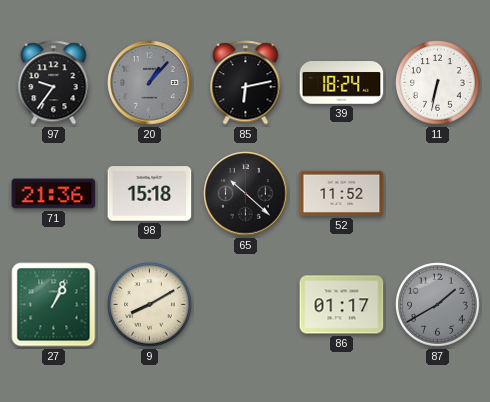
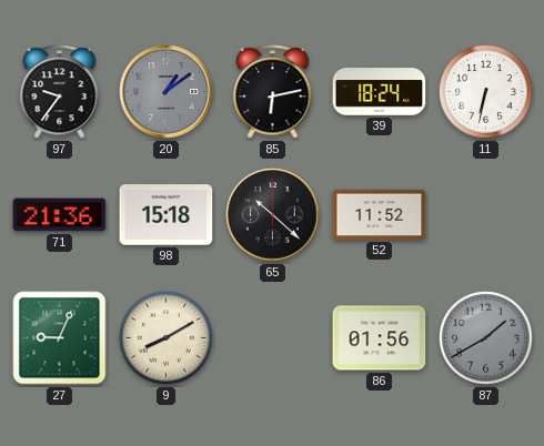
20: 1:07 -> 1:09
27: 1:04 -> 9:04
86: 01:17 -> 01:56
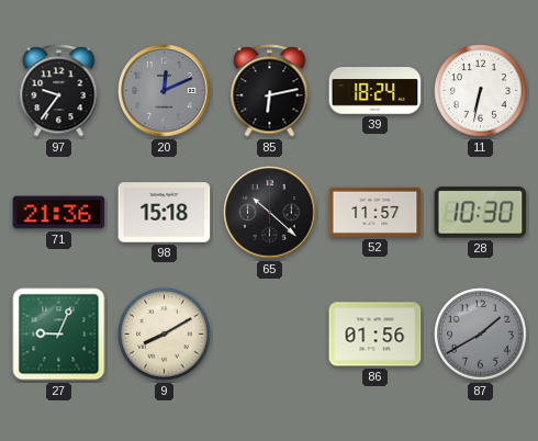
20: 1:09 -> 12:11
52: 11:52 -> 11:57
28: none -> 10:30
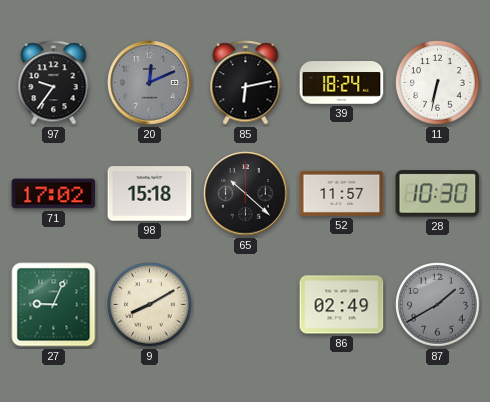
71: 21:36 -> 17:02
86: 01:56 -> 02:49
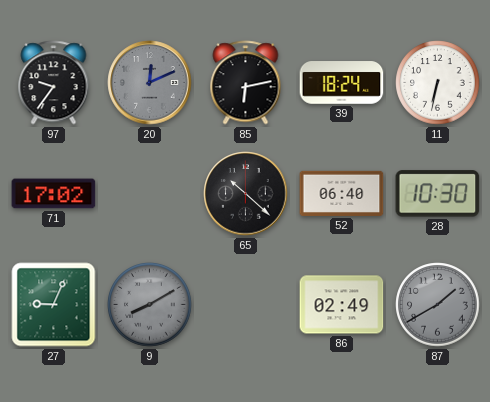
98: 15:18 -> none
52: 11:57 -> 06:40
9 dial: cream -> grey
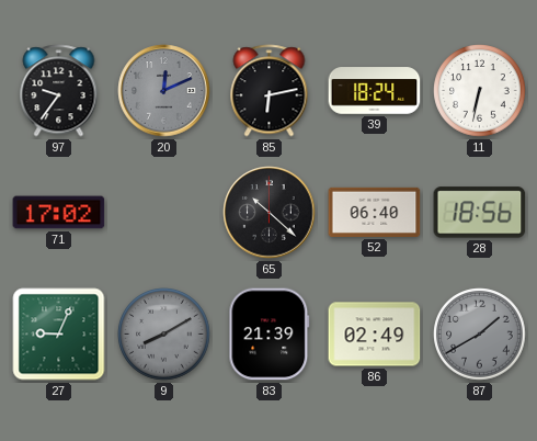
28: 10:30 -> 18:56
83: none -> 21:39
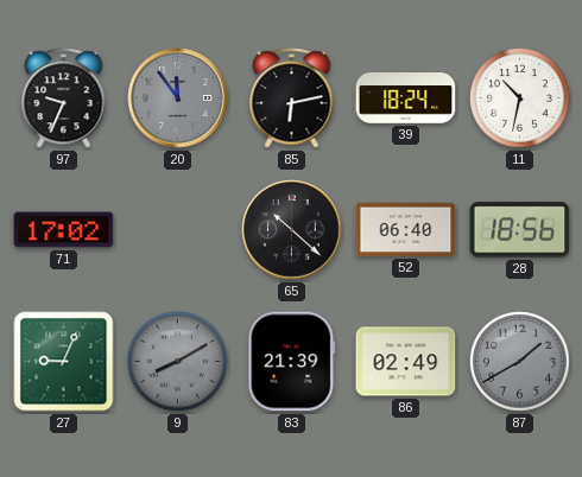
97: 9:36 -> 9:34
20: 12:11 -> 11:54
11: 6:32 -> 10:32
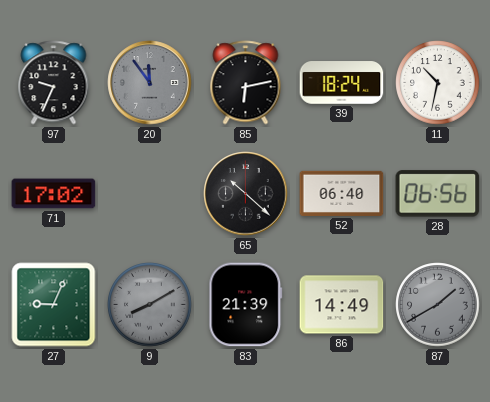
28: 18:56 -> 06:56
86: 02:49 -> 14:49
